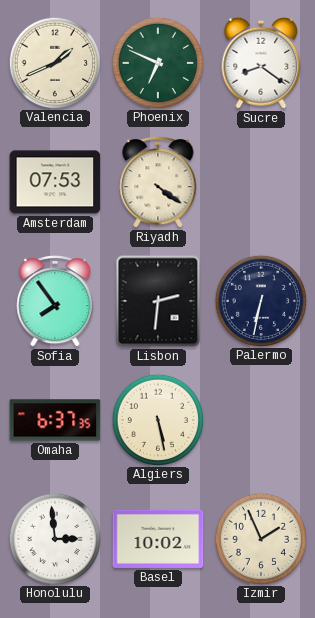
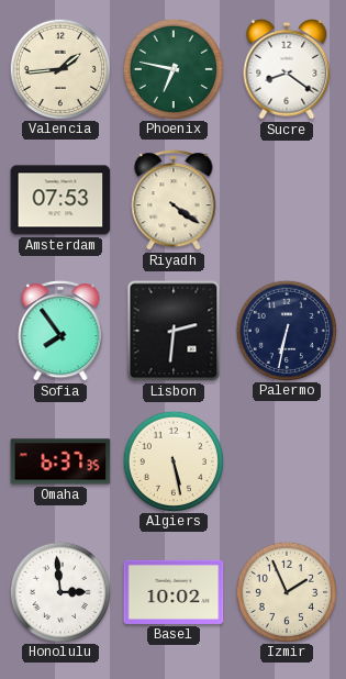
Valencia: 1:41 -> 1:44
Phoenix: 6:49 -> 6:47
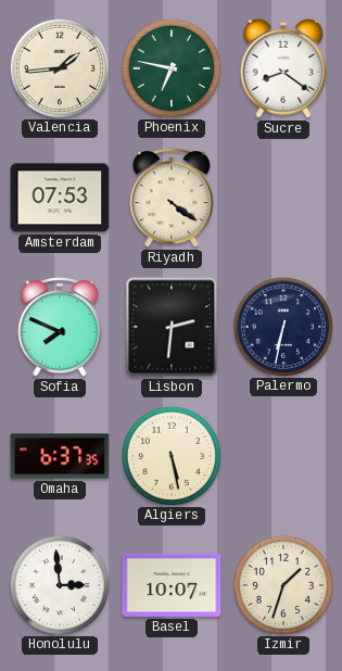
Sofia: 7:54 -> 7:49
Basel: 10:02 -> 10:07
Izmir: 1:56 -> 1:33
